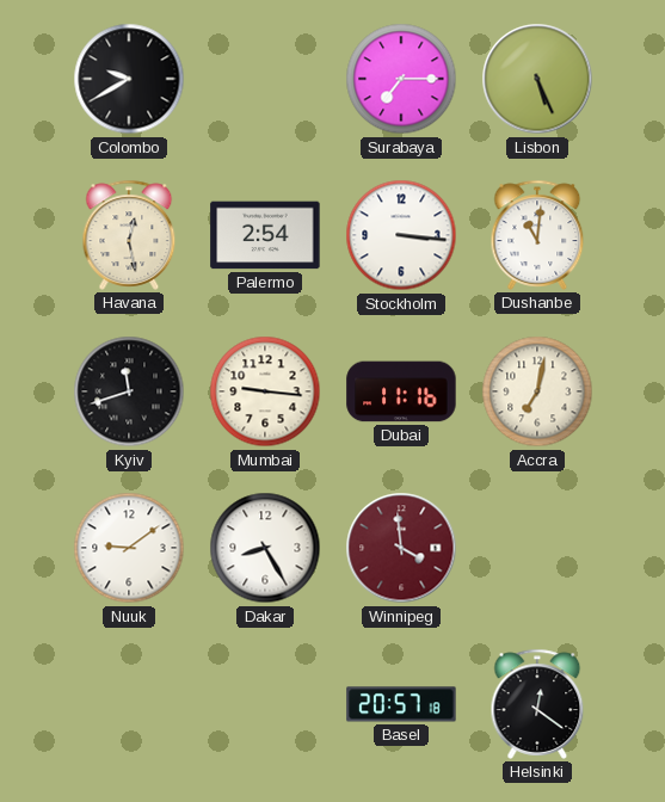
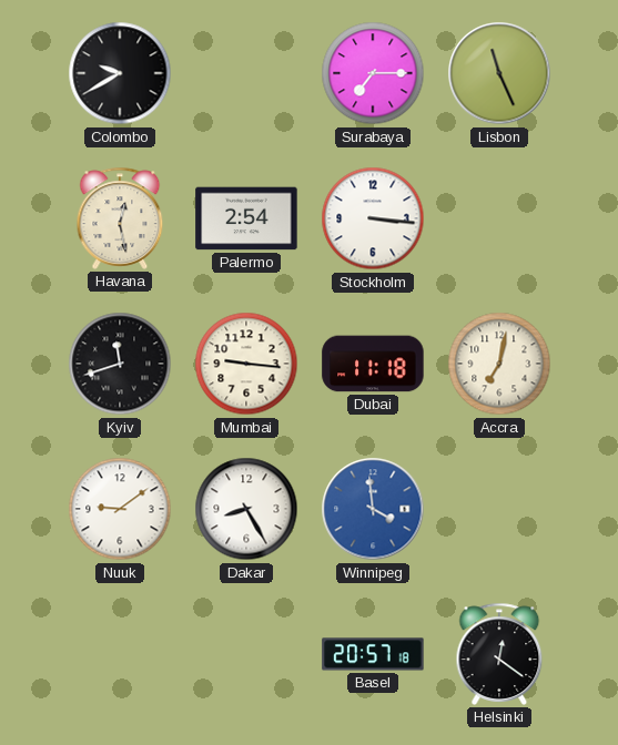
Lisbon: 5:26 -> 11:26
Dushanbe: 11:01 -> none
Dubai: 11:16 -> 11:18
Winnipeg dial: burgundy -> blue
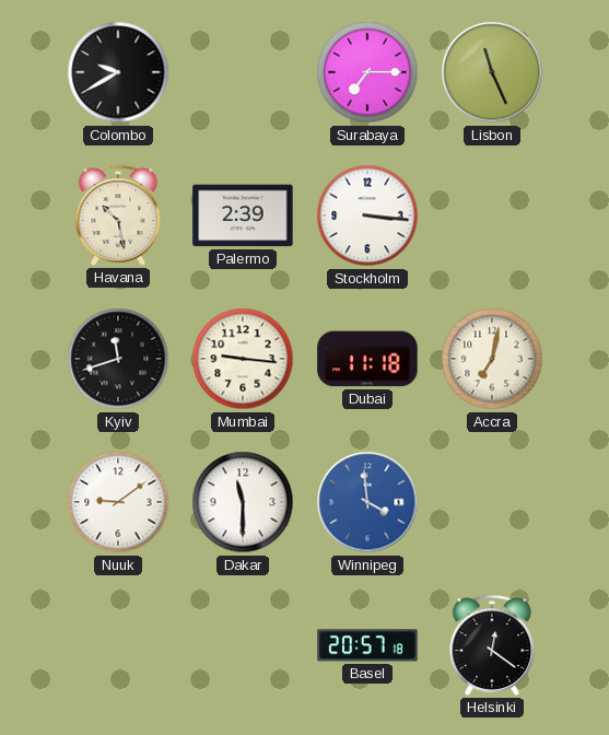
Havana: 12:28 -> 10:28
Palermo: 2:54 -> 2:39
Dakar: 8:25 -> 11:30
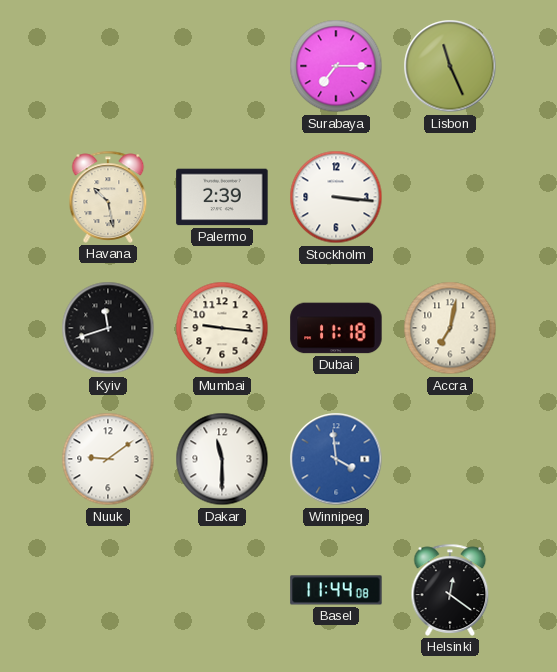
Colombo: 9:40 -> none
Basel: 20:57 -> 11:44
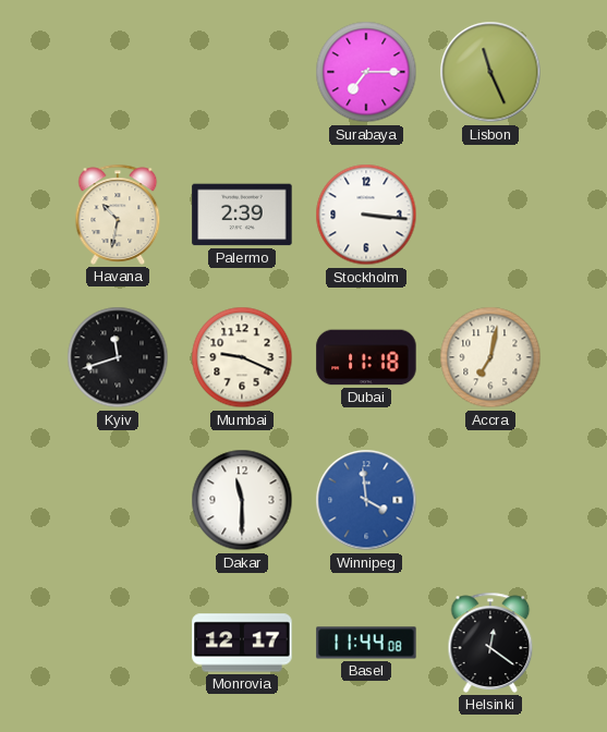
Havana: 10:28 -> 10:32
Mumbai: 9:16 -> 9:19
Nuuk: 9:09 -> none
Monrovia: none -> 12:17
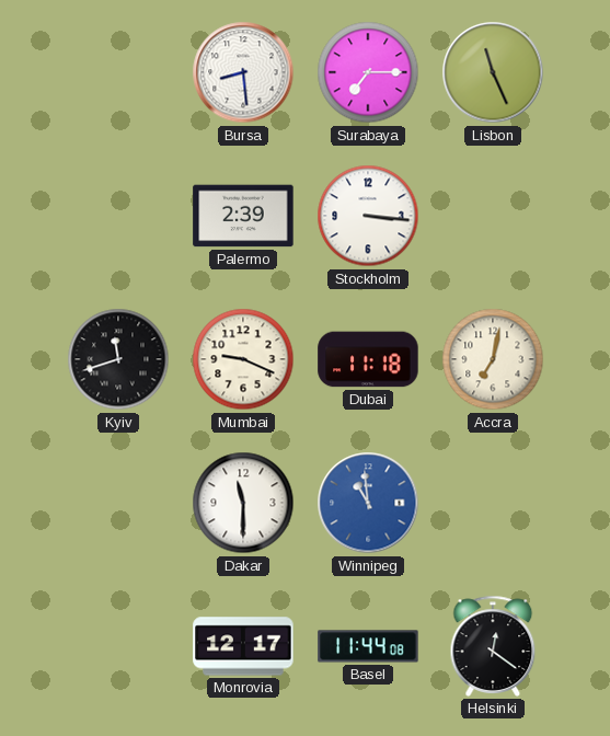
Bursa: none -> 8:29
Havana: 10:32 -> none
Winnipeg: 3:59 -> 10:59
